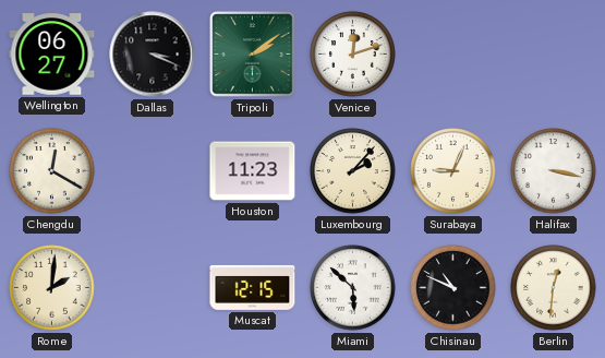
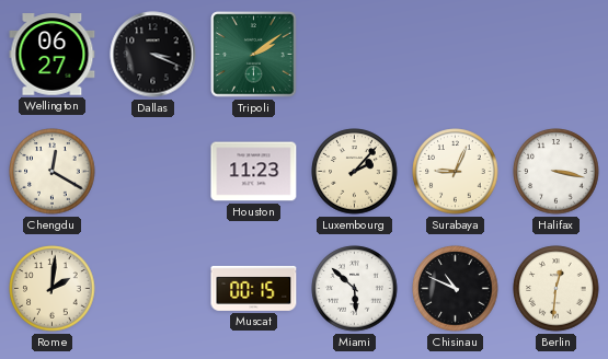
Venice: 12:12 -> none
Muscat: 12:15 -> 00:15
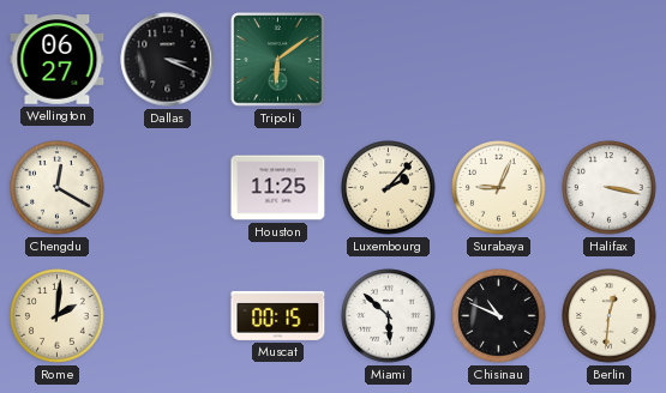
Tripoli: 2:09 -> 6:09
Houston: 11:23 -> 11:25
